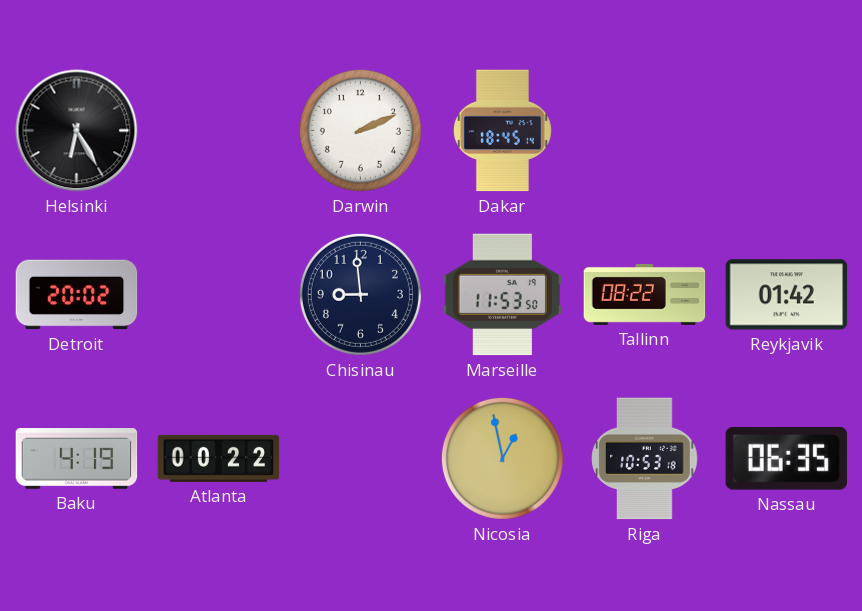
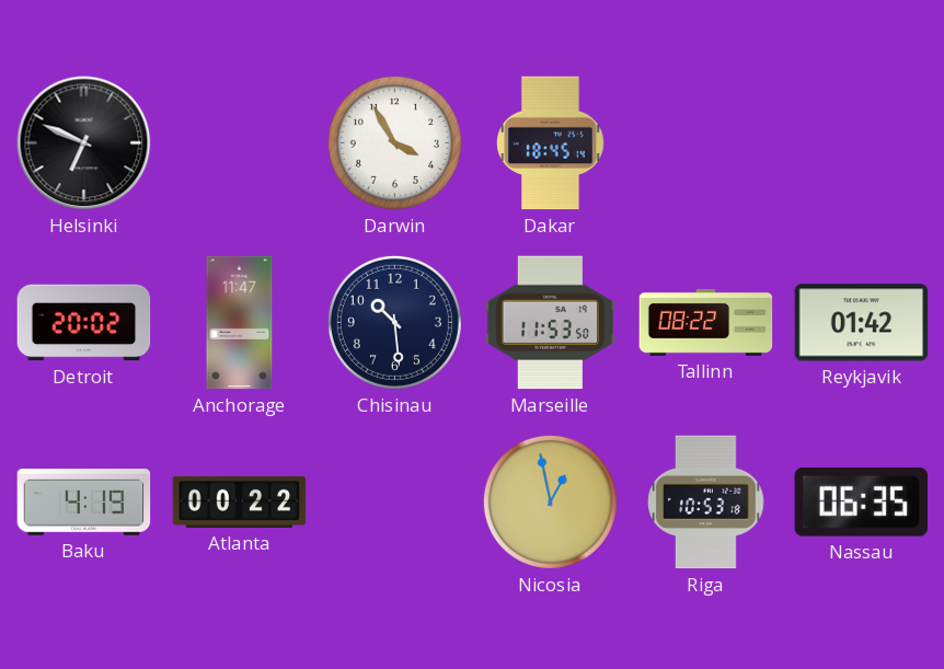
Helsinki: 6:25 -> 6:49
Darwin: 2:11 -> 3:55
Anchorage: none -> 11:47
Chisinau: 8:59 -> 10:29
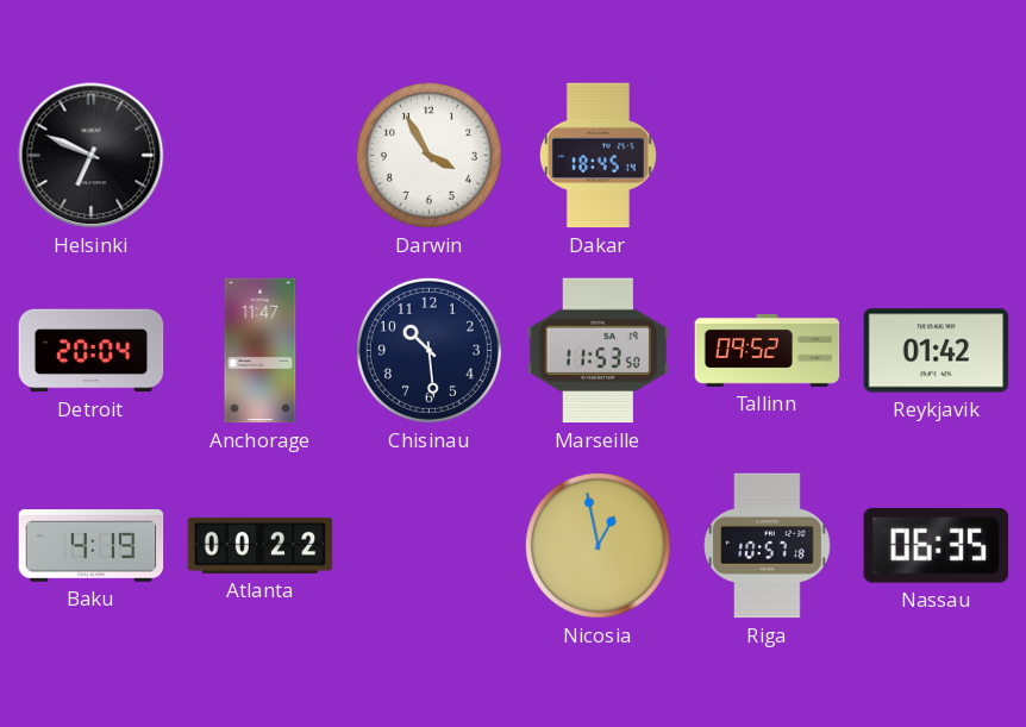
Detroit: 20:02 -> 20:04
Tallinn: 08:22 -> 09:52
Riga: 10:53 -> 10:57
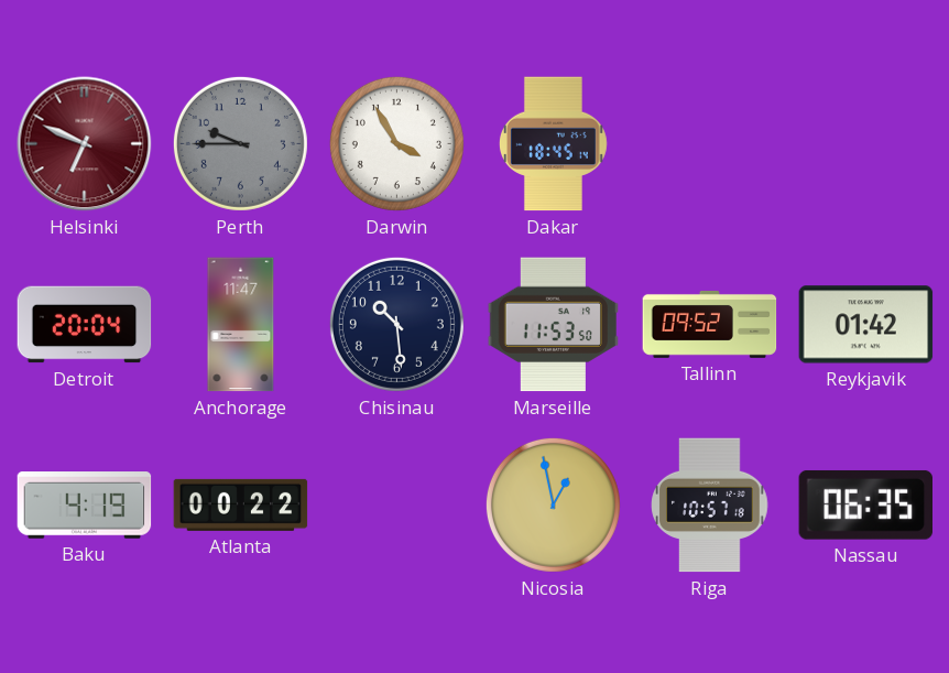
Helsinki dial: black -> burgundy
Perth: none -> 9:45
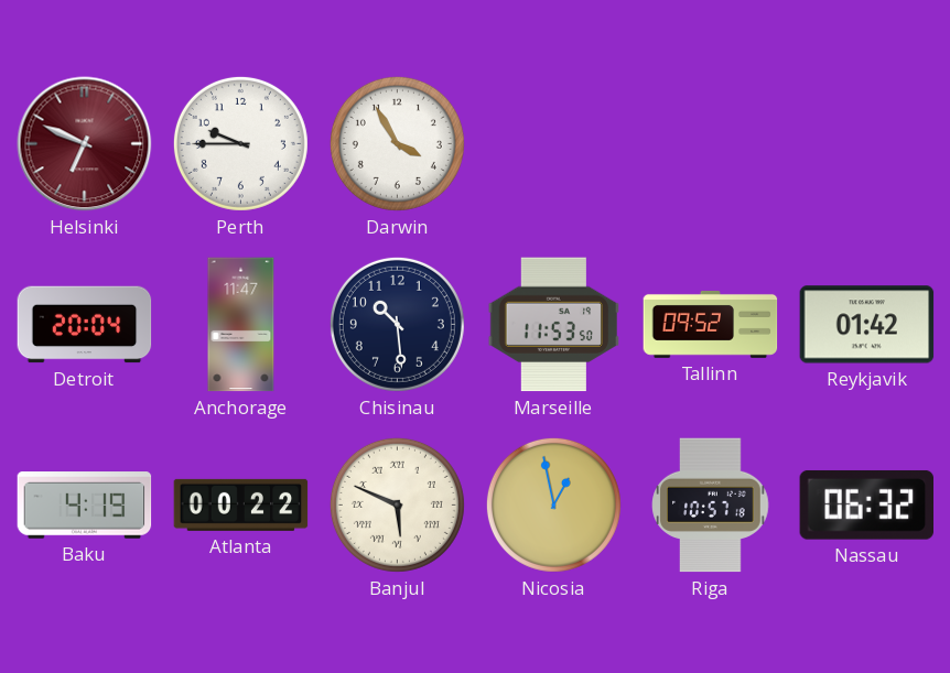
Perth dial: grey -> white
Dakar: 18:45 -> none
Banjul: none -> 5:49
Nassau: 06:35 -> 06:32
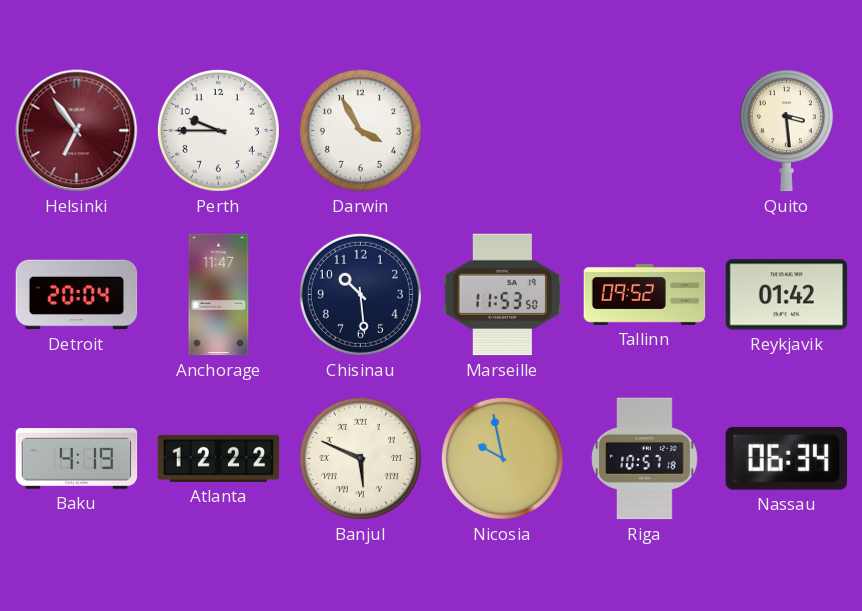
Helsinki: 6:49 -> 6:54
Quito: none -> 3:29
Atlanta: 00:22 -> 12:22
Nicosia: 12:58 -> 9:58
Nassau: 06:32 -> 06:34
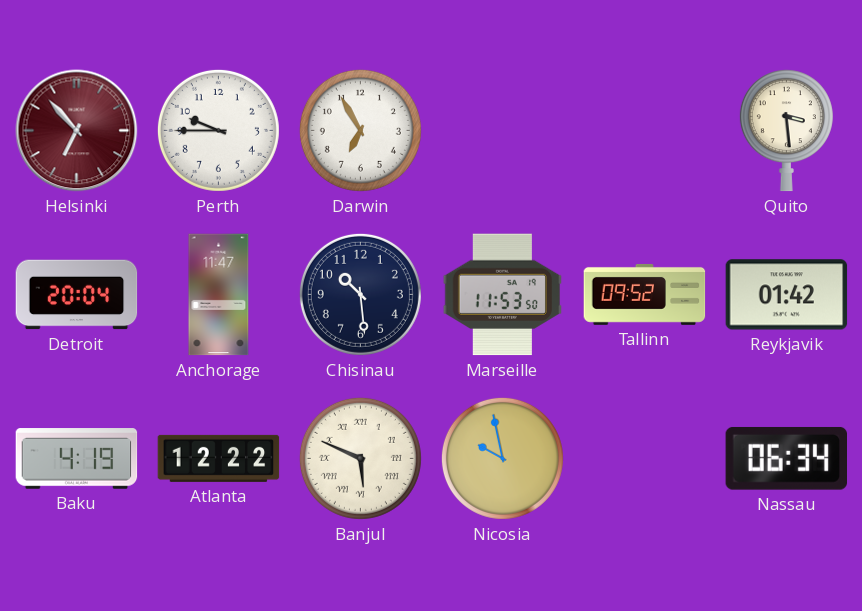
Helsinki: 6:54 -> 6:53
Darwin: 3:55 -> 6:55
Riga: 10:57 -> none
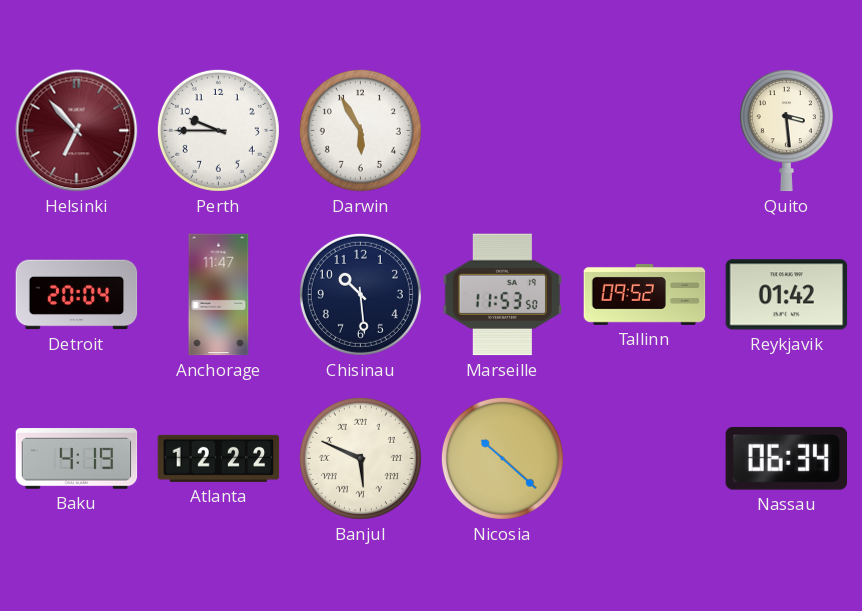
Darwin: 6:55 -> 5:55
Nicosia: 9:58 -> 10:22
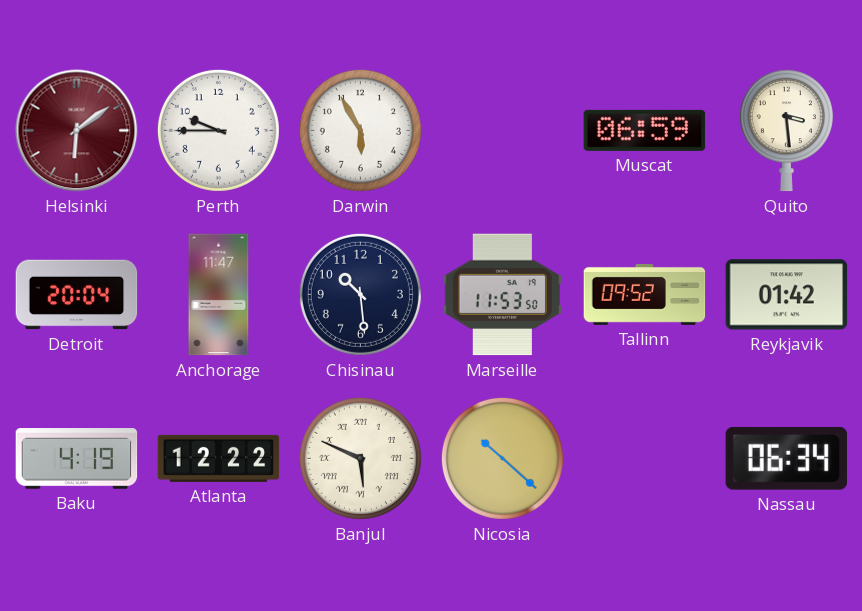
Helsinki: 6:53 -> 6:09
Muscat: none -> 06:59
